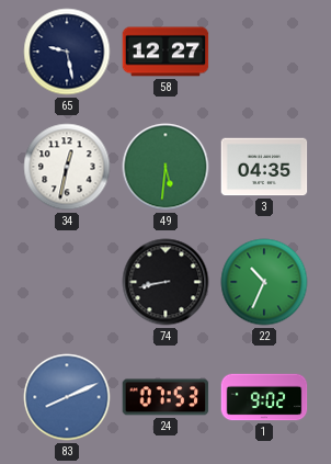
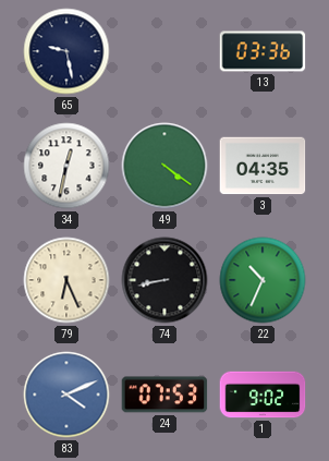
58: 12:27 -> none
13: none -> 03:36
49: 5:31 -> 4:21
79: none -> 6:26
83: 8:11 -> 4:11
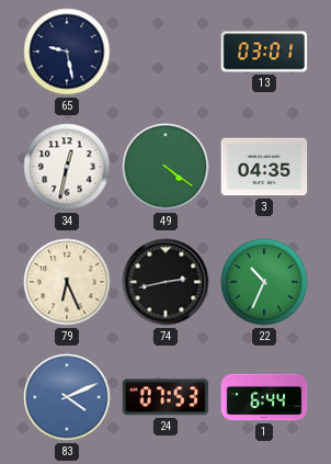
13: 03:36 -> 03:01
74: 8:43 -> 2:43
1: 9:02 -> 6:44
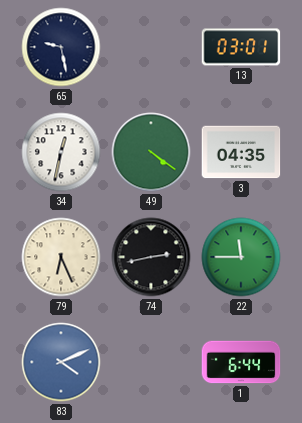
22: 10:34 -> 11:45
24: 07:53 -> none
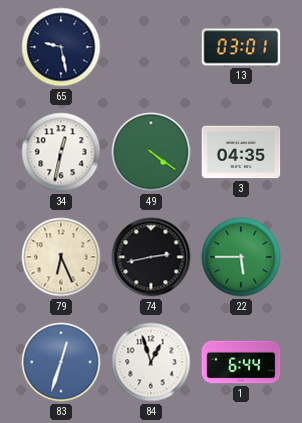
22: 11:45 -> 5:45
83: 4:11 -> 12:33
84: none -> 12:57
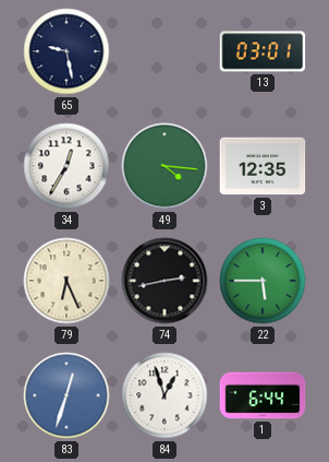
34: 12:32 -> 12:35
49: 4:21 -> 4:16
3: 04:35 -> 12:35
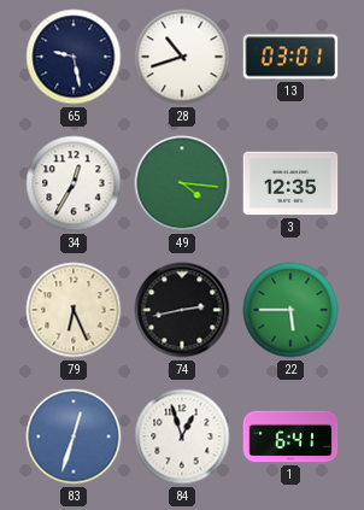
28: none -> 10:42
1: 6:44 -> 6:41
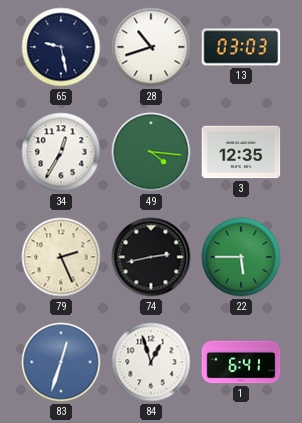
13: 03:01 -> 03:03
79: 6:26 -> 2:26
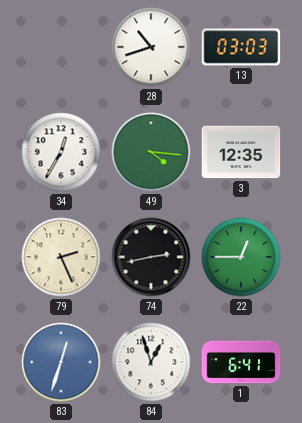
65: 9:28 -> none
22: 5:45 -> 12:45
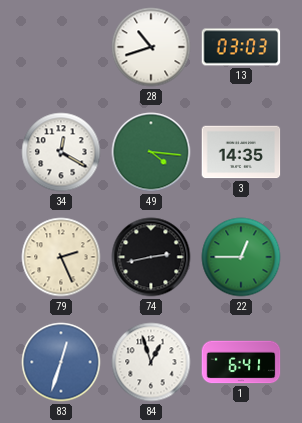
34: 12:35 -> 12:20
3: 12:35 -> 14:35
